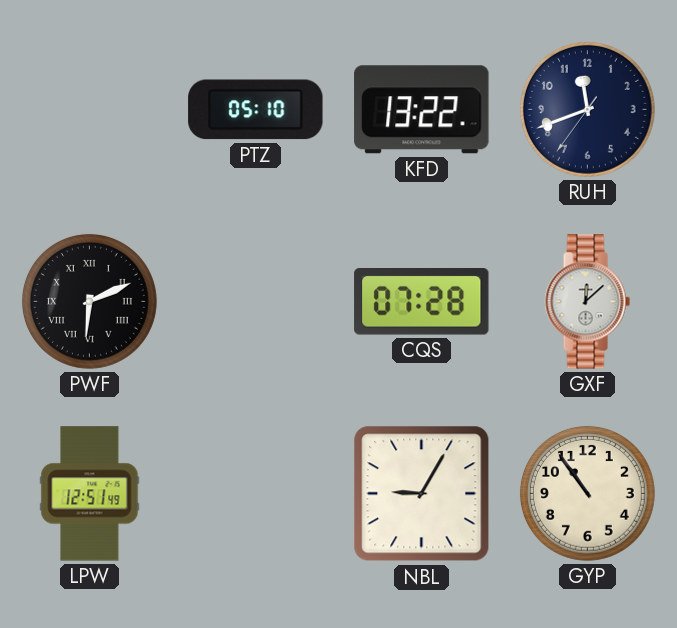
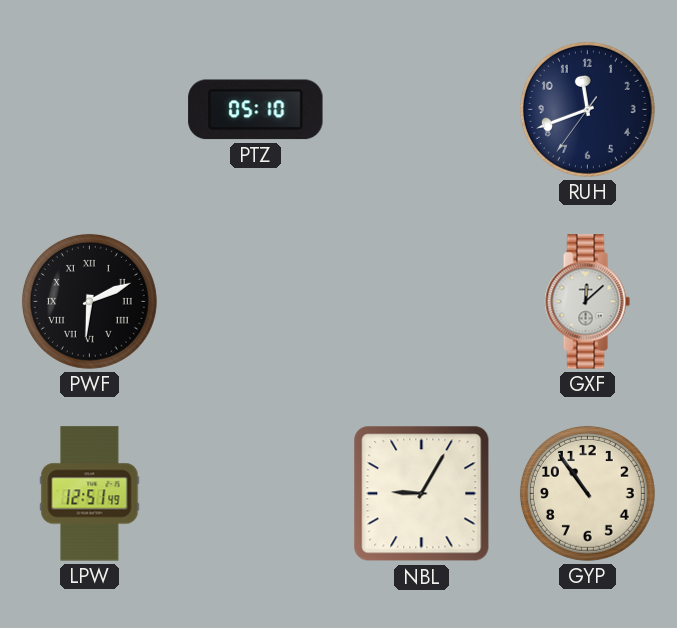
KFD: 13:22 -> none
CQS: 07:28 -> none
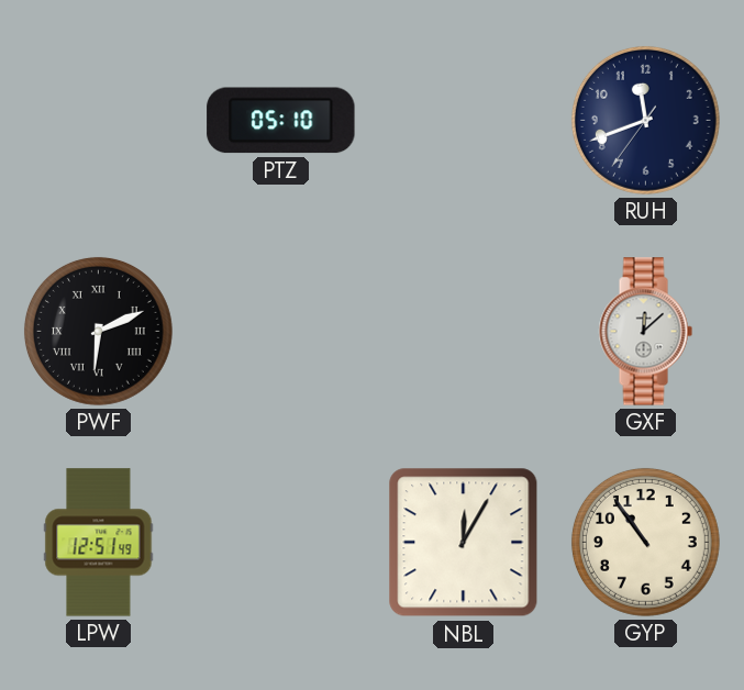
NBL: 9:05 -> 12:05
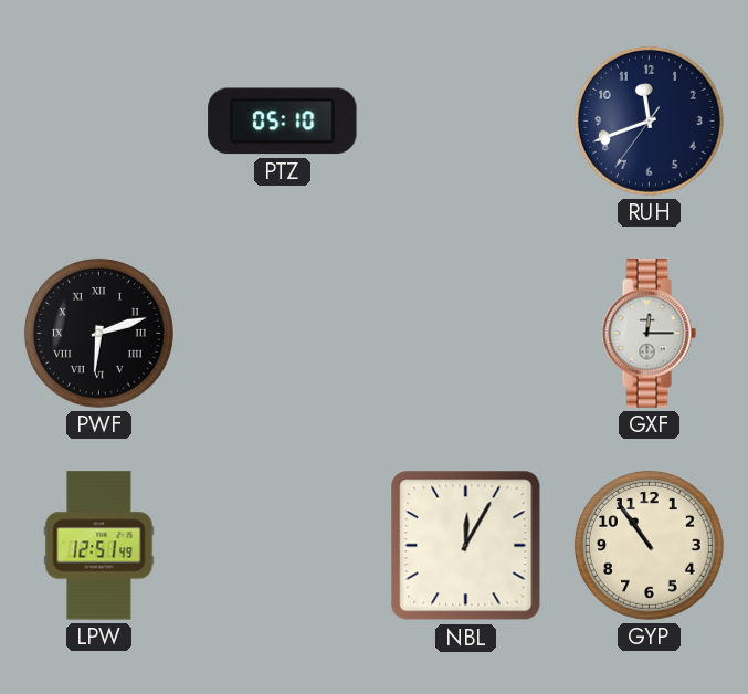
PWF: 6:11 -> 6:12
GXF: 12:08 -> 12:15
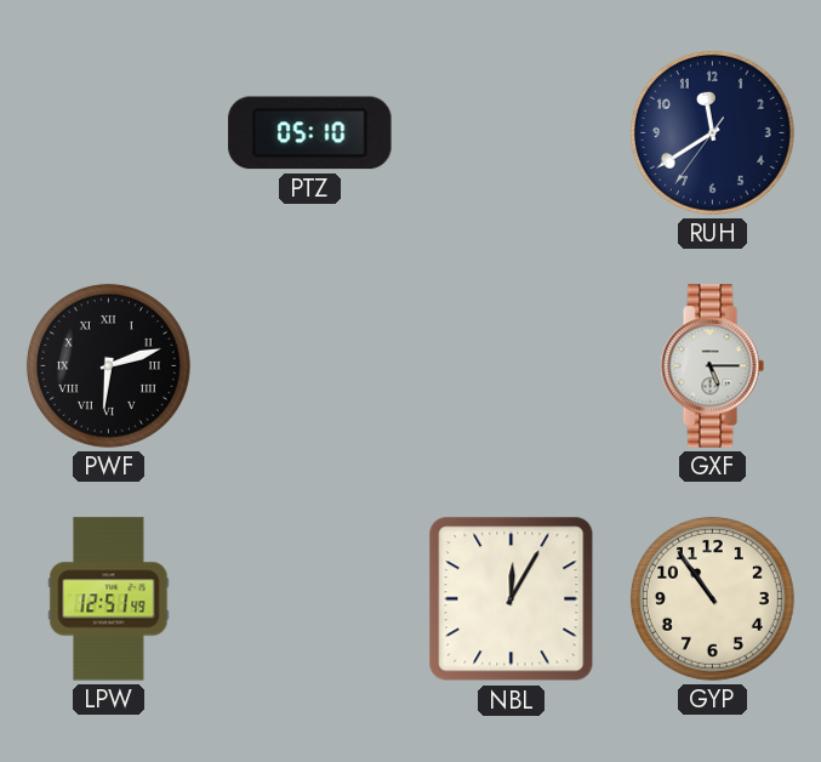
RUH: 11:41 -> 11:39
GXF: 12:15 -> 5:15
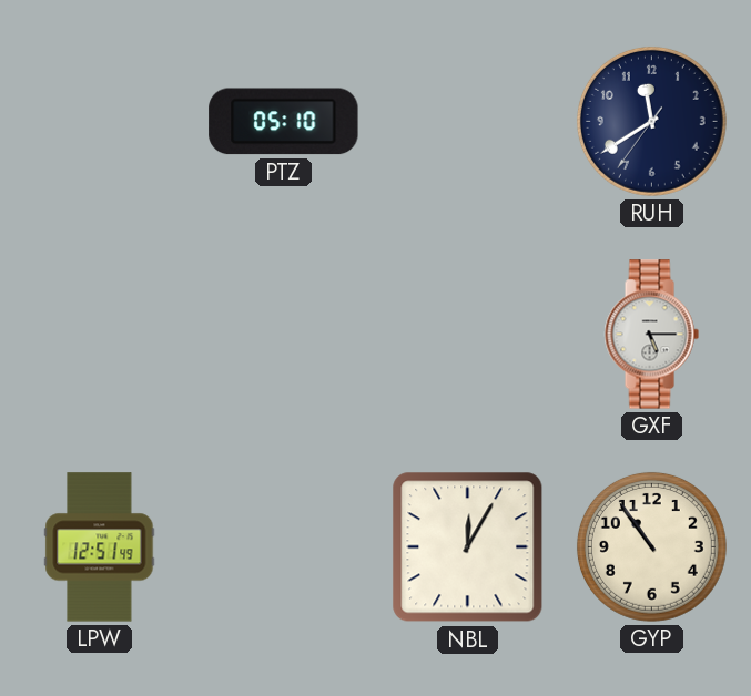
PWF: 6:12 -> none
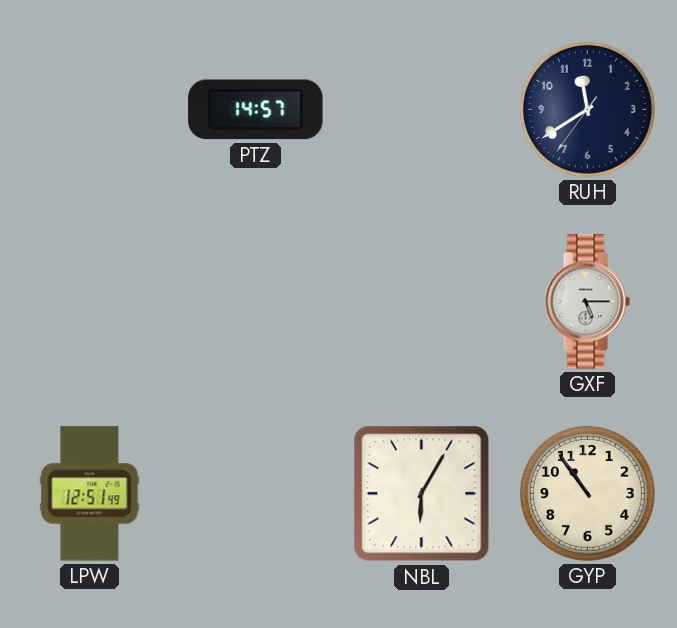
PTZ: 05:10 -> 14:57
NBL: 12:05 -> 6:05
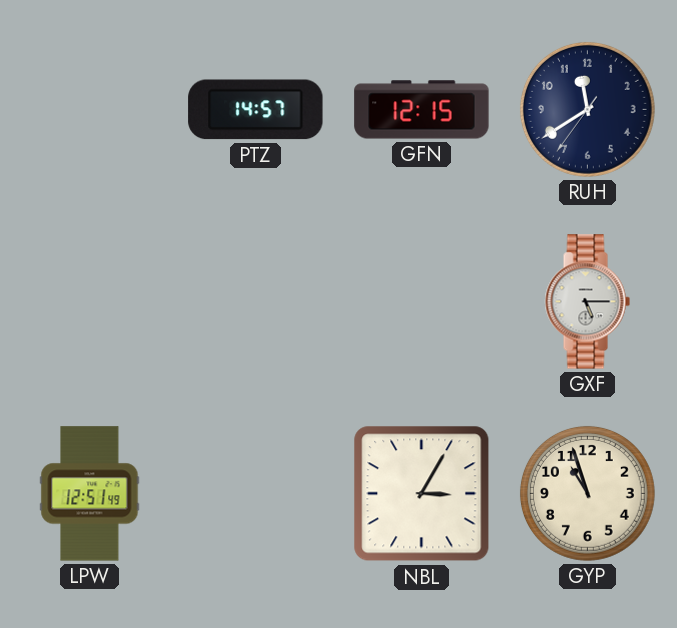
GFN: none -> 12:15
NBL: 6:05 -> 3:05
GYP: 10:54 -> 10:57
